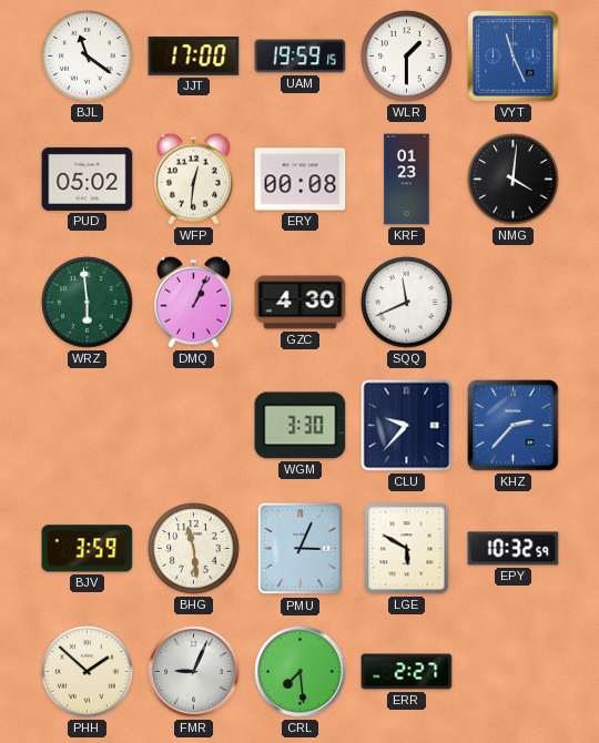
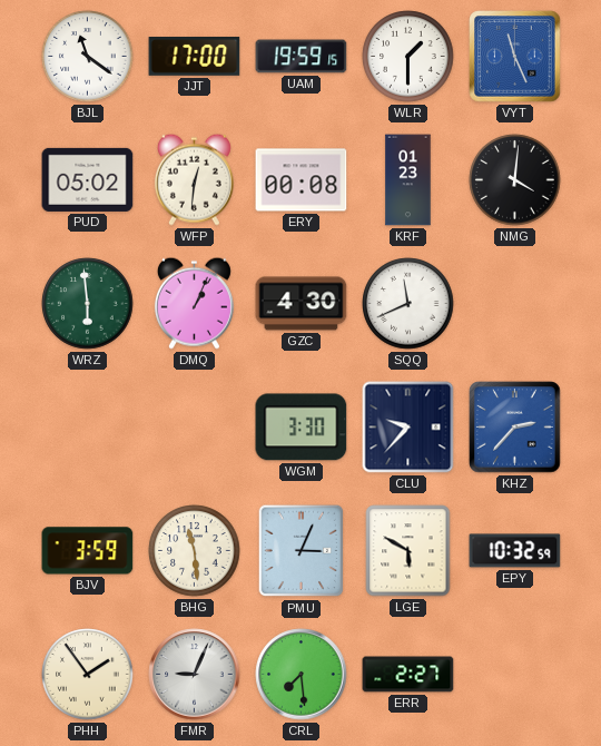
PHH: 1:52 -> 1:54
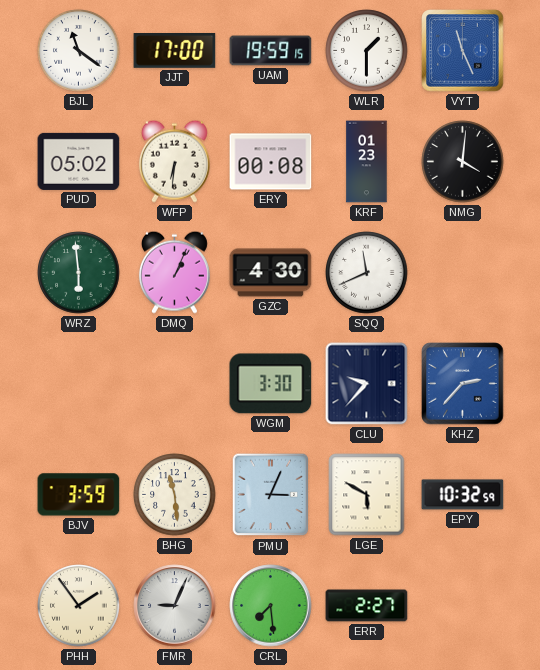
WFP: 12:31 -> 6:31
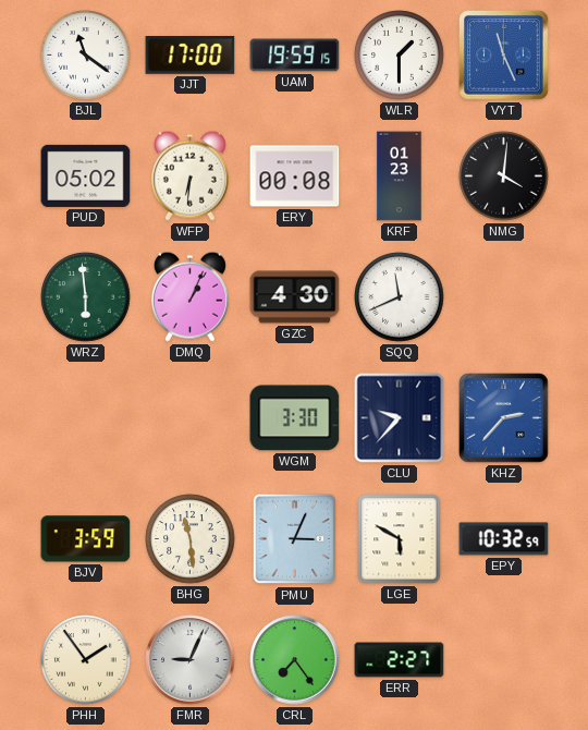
CRL: 7:29 -> 7:24
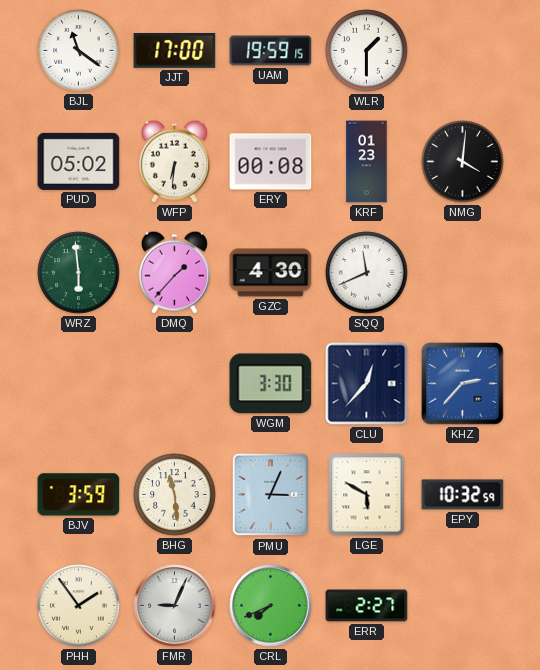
VYT: 11:26 -> none
DMQ: 1:04 -> 1:37
CLU: 9:37 -> 12:37
CRL: 7:24 -> 7:41
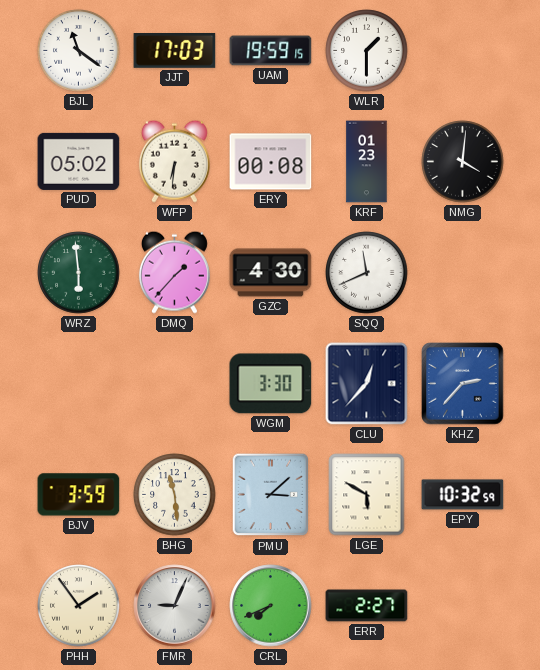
JJT: 17:00 -> 17:03
PMU: 3:04 -> 3:08
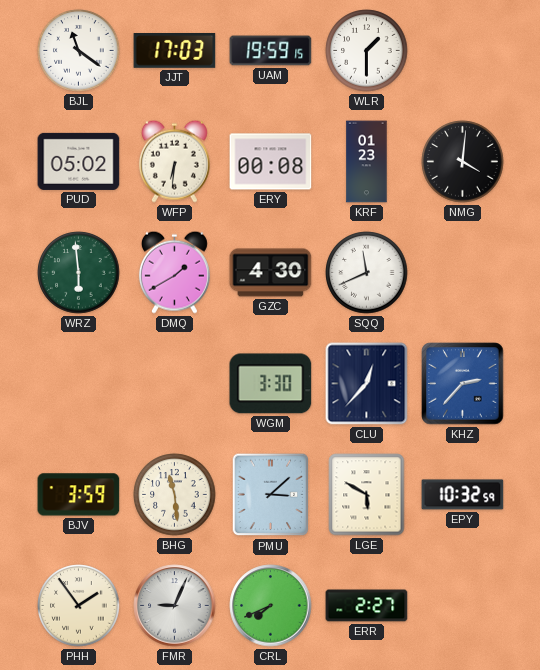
DMQ: 1:37 -> 1:40
